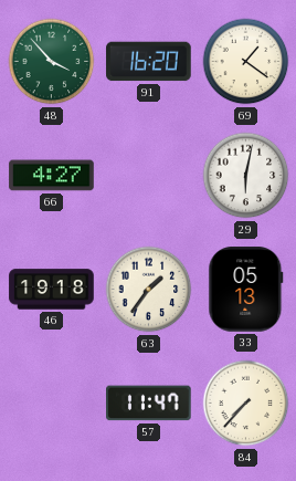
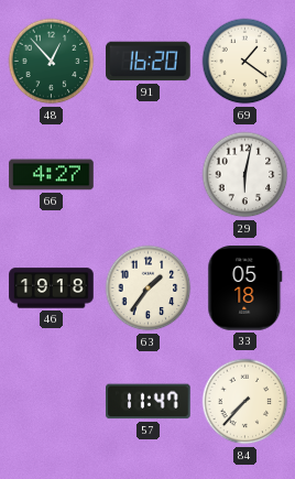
48: 3:53 -> 12:53
33: 05:13 -> 05:18
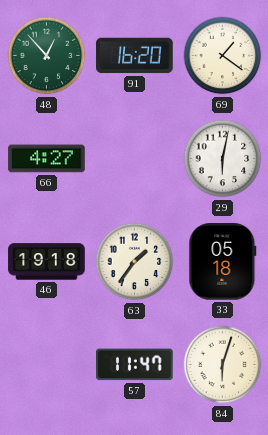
84: 7:37 -> 6:03
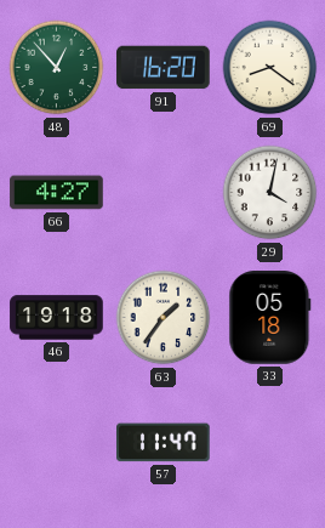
69: 1:21 -> 8:21
29: 6:02 -> 4:02
84: 6:03 -> none
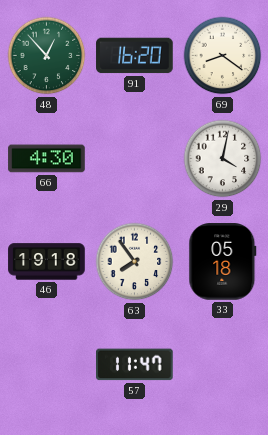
66: 4:27 -> 4:30
63: 1:36 -> 7:54
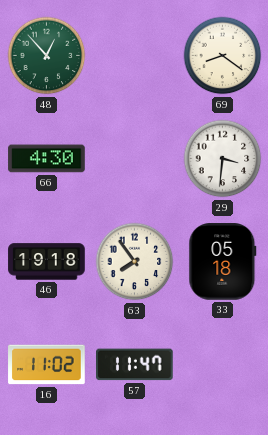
91: 16:20 -> none
29: 4:02 -> 3:31
16: none -> 11:02
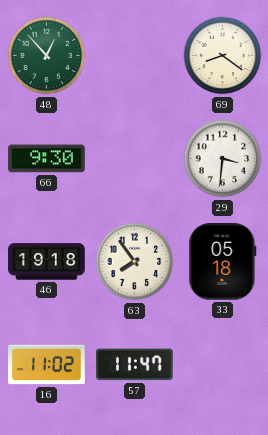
66: 4:30 -> 9:30
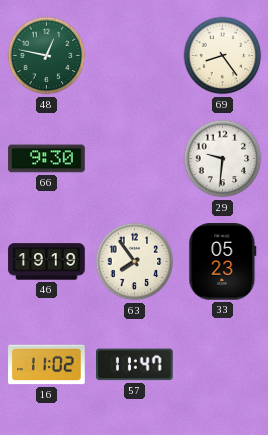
48: 12:53 -> 12:47
69: 8:21 -> 8:24
29: 3:31 -> 9:31
46: 19:18 -> 19:19
33: 05:18 -> 05:23
